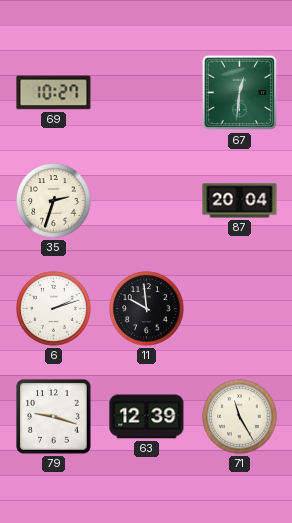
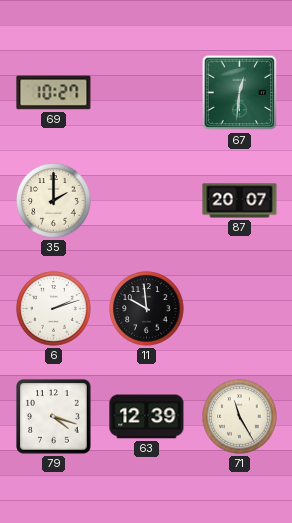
35: 2:33 -> 2:00
87: 20:04 -> 20:07
79: 9:18 -> 4:18
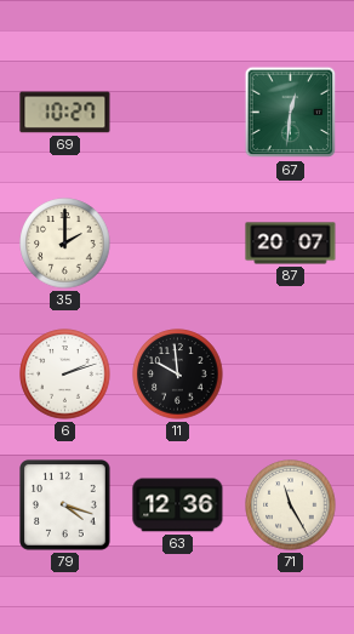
63: 12:39 -> 12:36
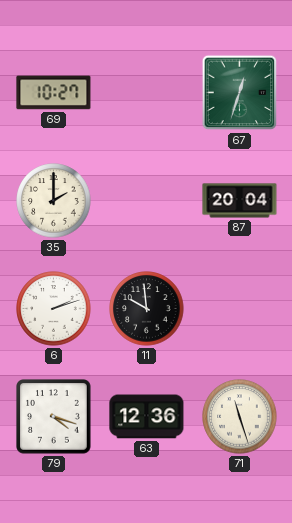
67: 12:31 -> 12:33
87: 20:07 -> 20:04
71: 11:25 -> 11:27
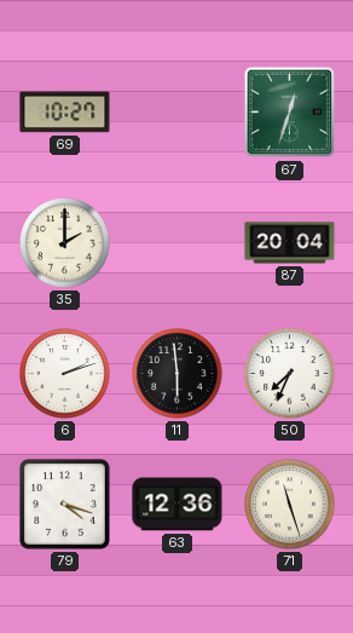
11: 9:59 -> 5:59
50: none -> 7:34
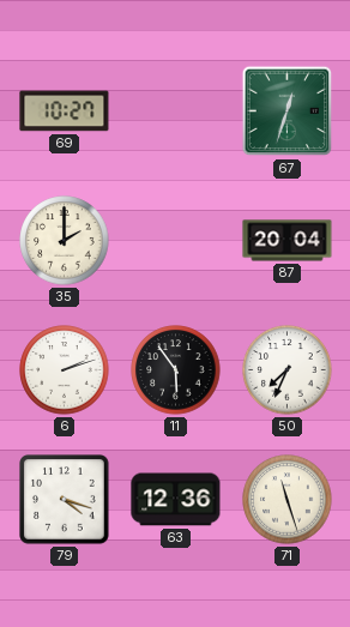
11: 5:59 -> 5:54
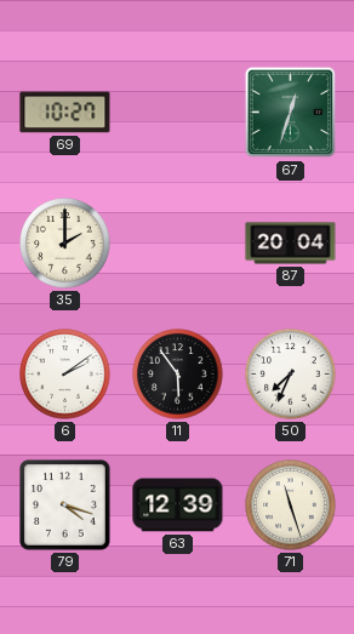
6: 2:12 -> 2:09
63: 12:36 -> 12:39
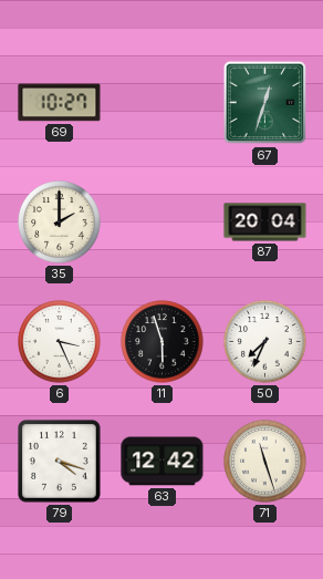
6: 2:09 -> 3:26
11: 5:54 -> 5:57
63: 12:39 -> 12:42
